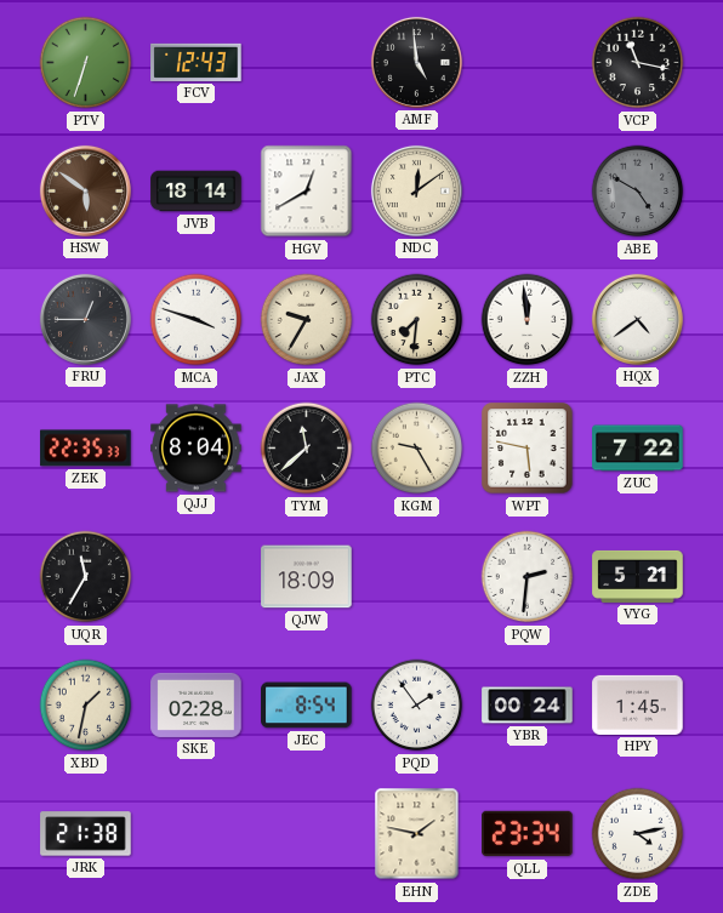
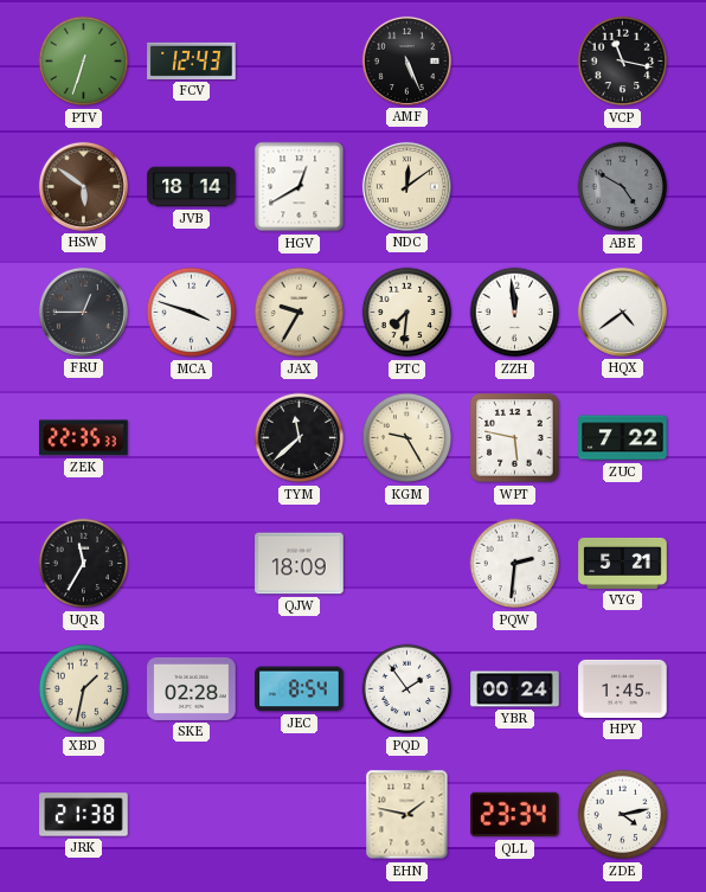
AMF: 4:59 -> 5:26
QJJ: 8:04 -> none
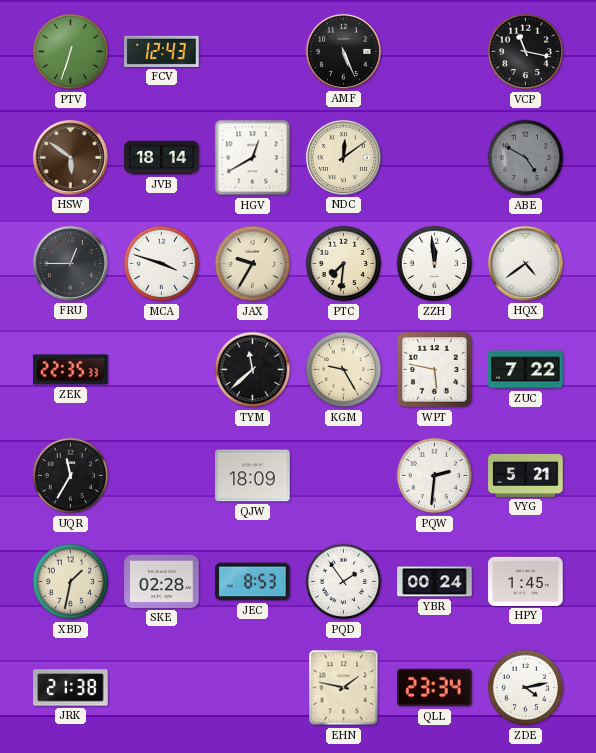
JEC: 8:54 -> 8:53
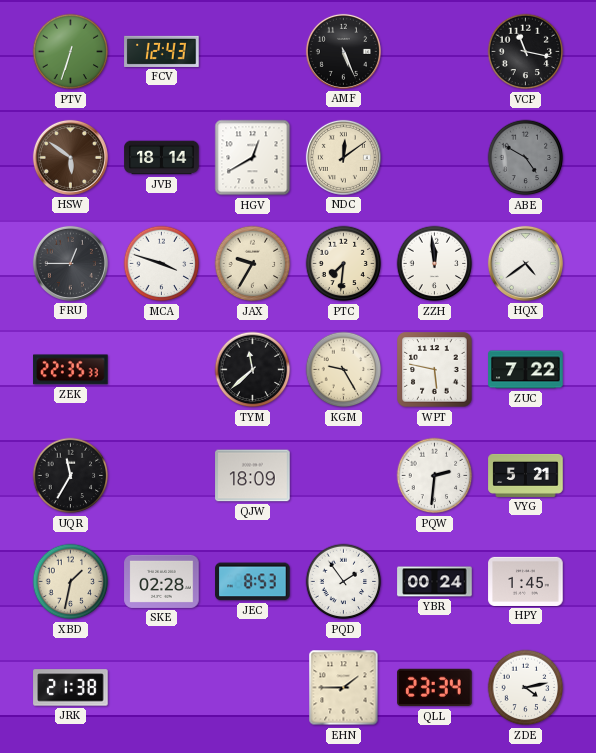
EHN: 1:47 -> 1:45
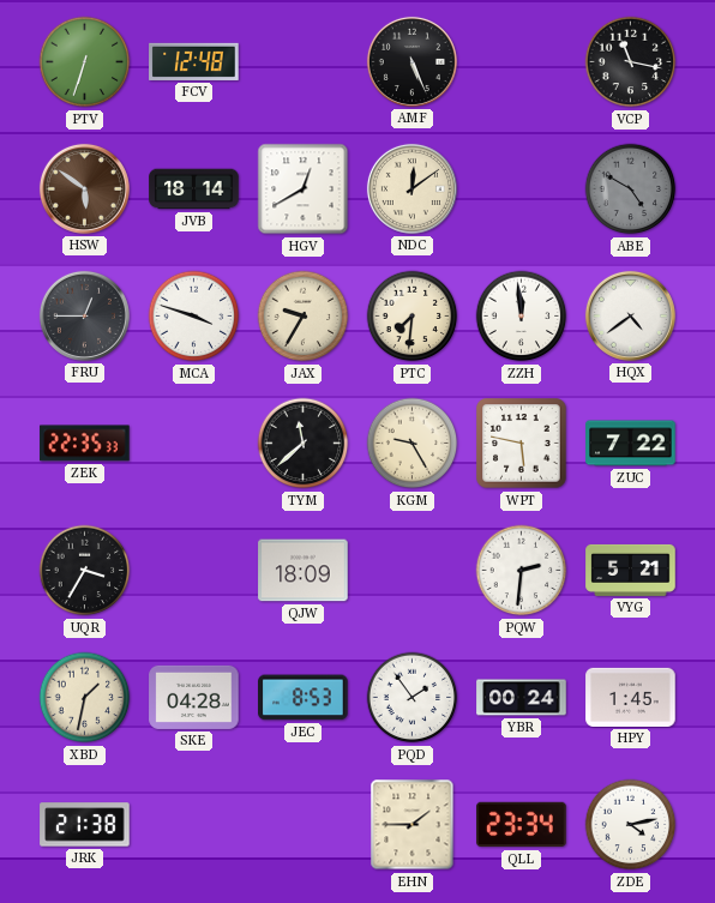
FCV: 12:43 -> 12:48
UQR: 11:35 -> 3:35
SKE: 02:28 -> 04:28
